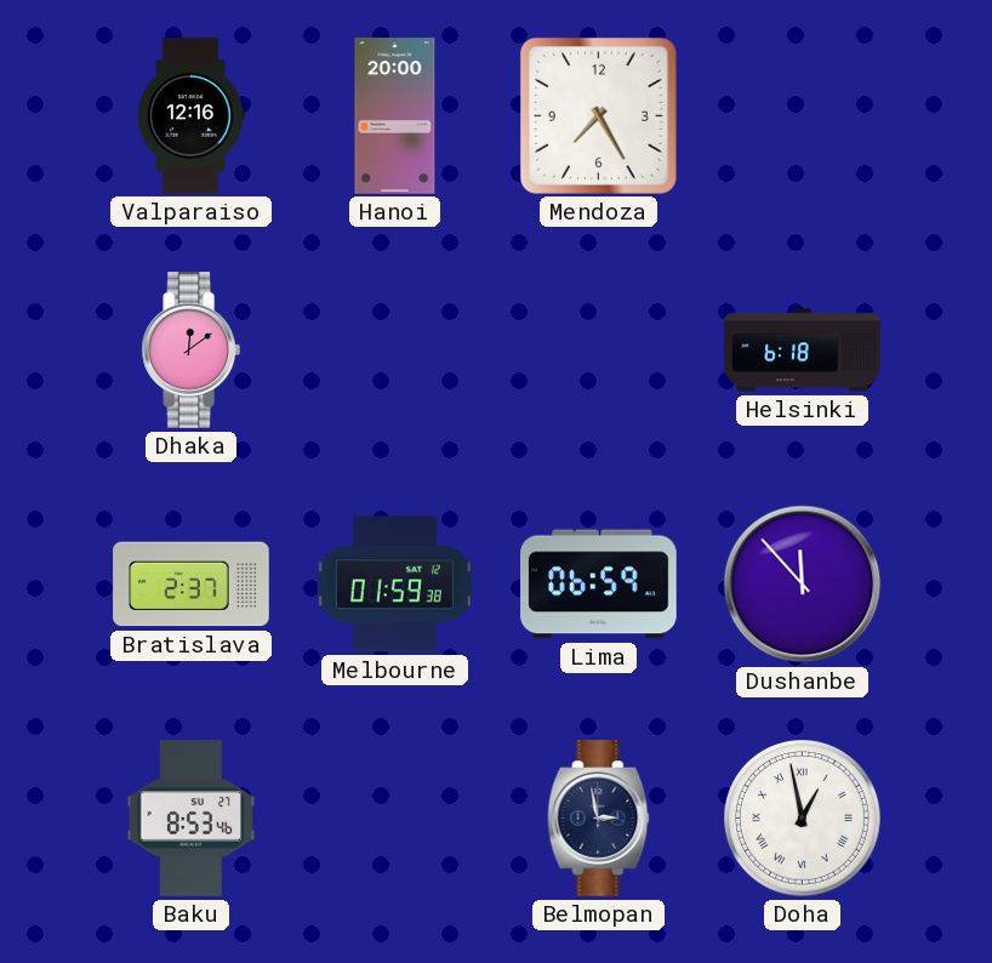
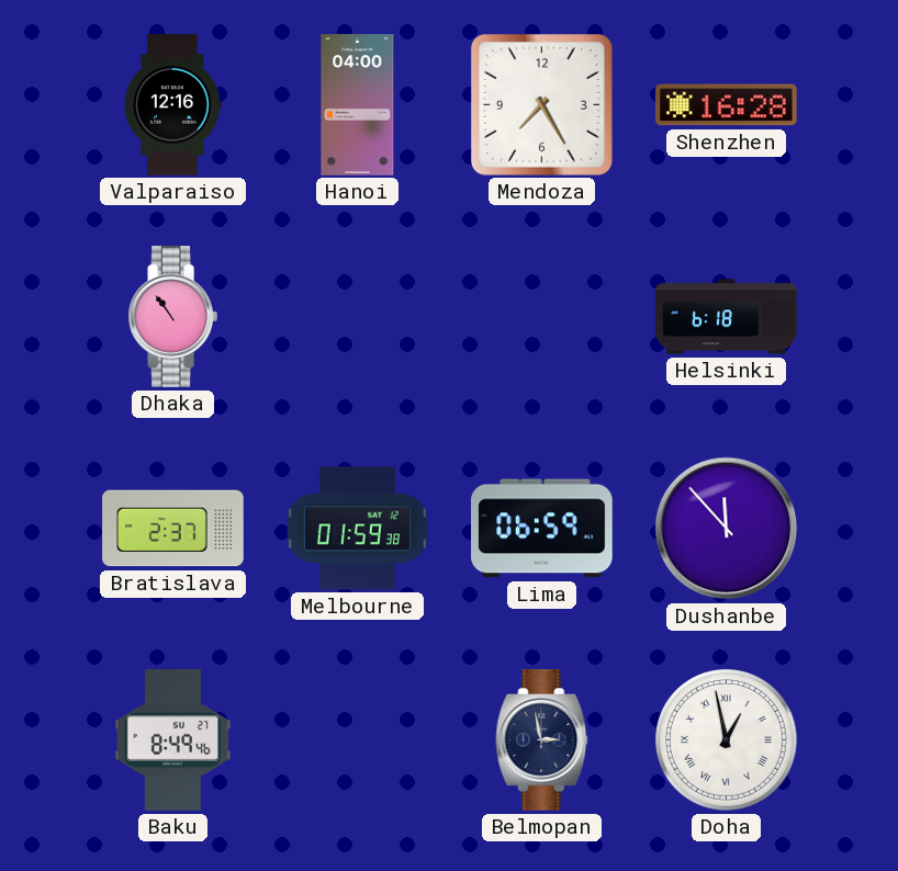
Hanoi: 20:00 -> 04:00
Shenzhen: none -> 16:28
Dhaka: 12:09 -> 10:54
Baku: 8:53 -> 8:49
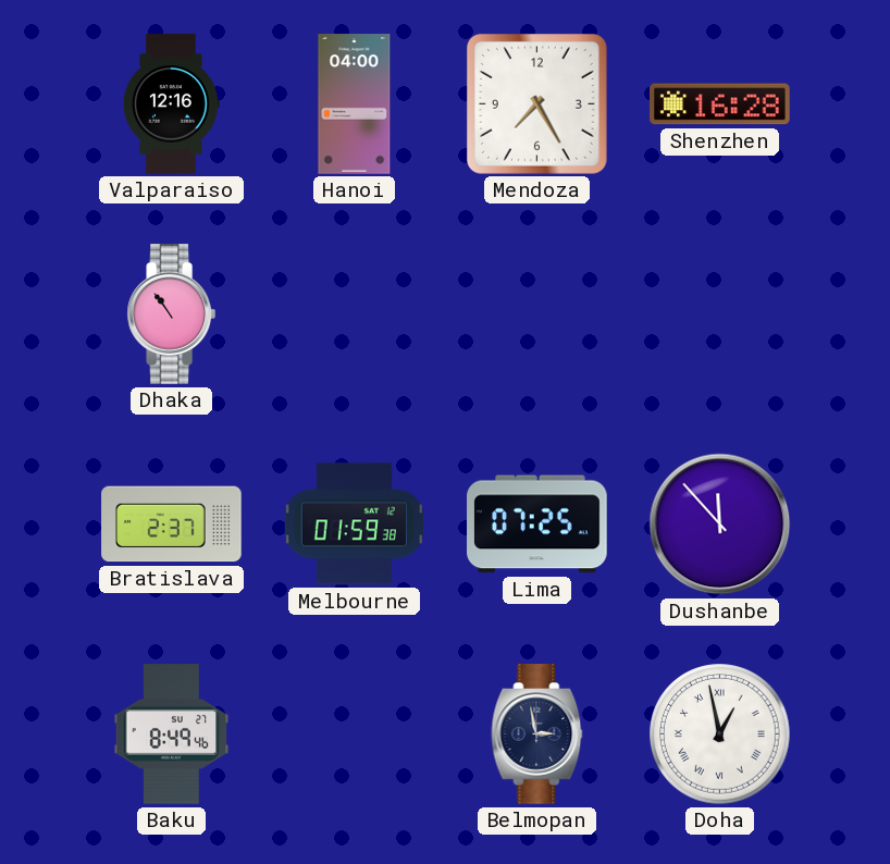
Helsinki: 6:18 -> none
Lima: 06:59 -> 07:25
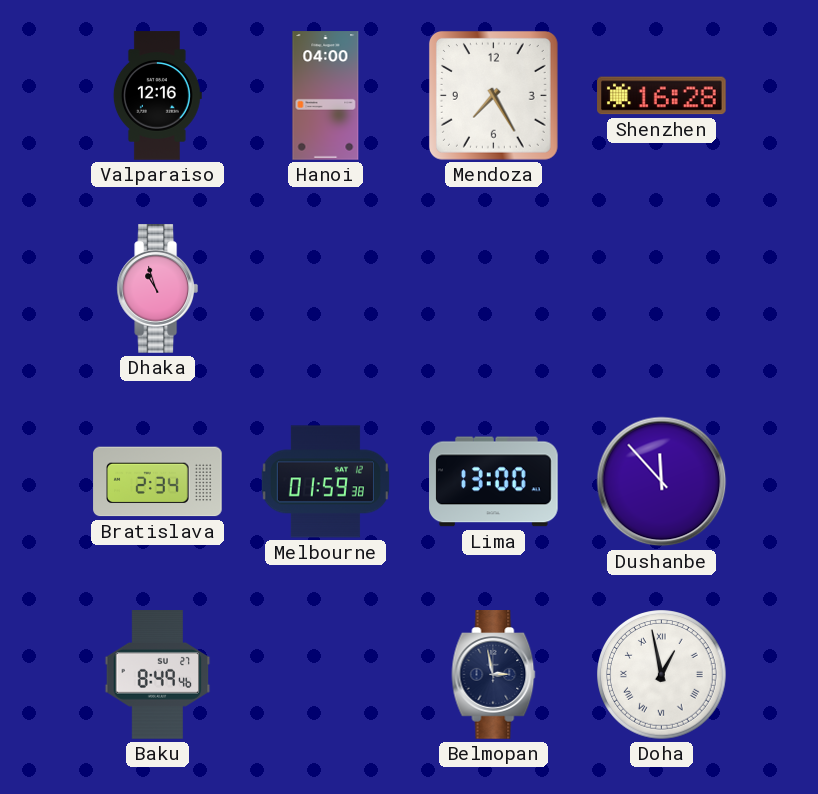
Dhaka: 10:54 -> 10:57
Bratislava: 2:37 -> 2:34
Lima: 07:25 -> 13:00
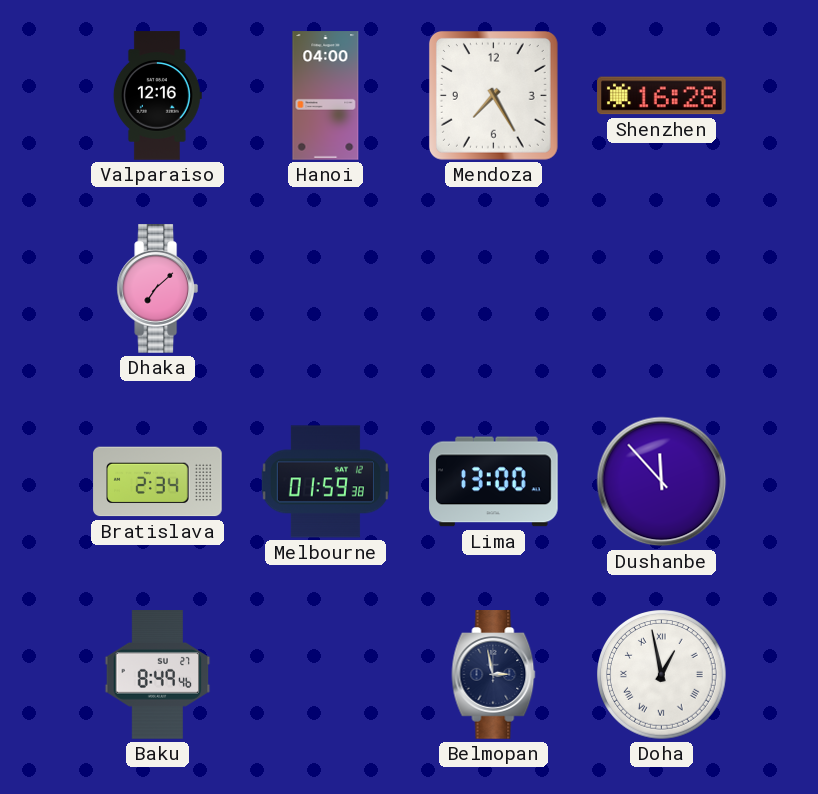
Dhaka: 10:57 -> 7:08
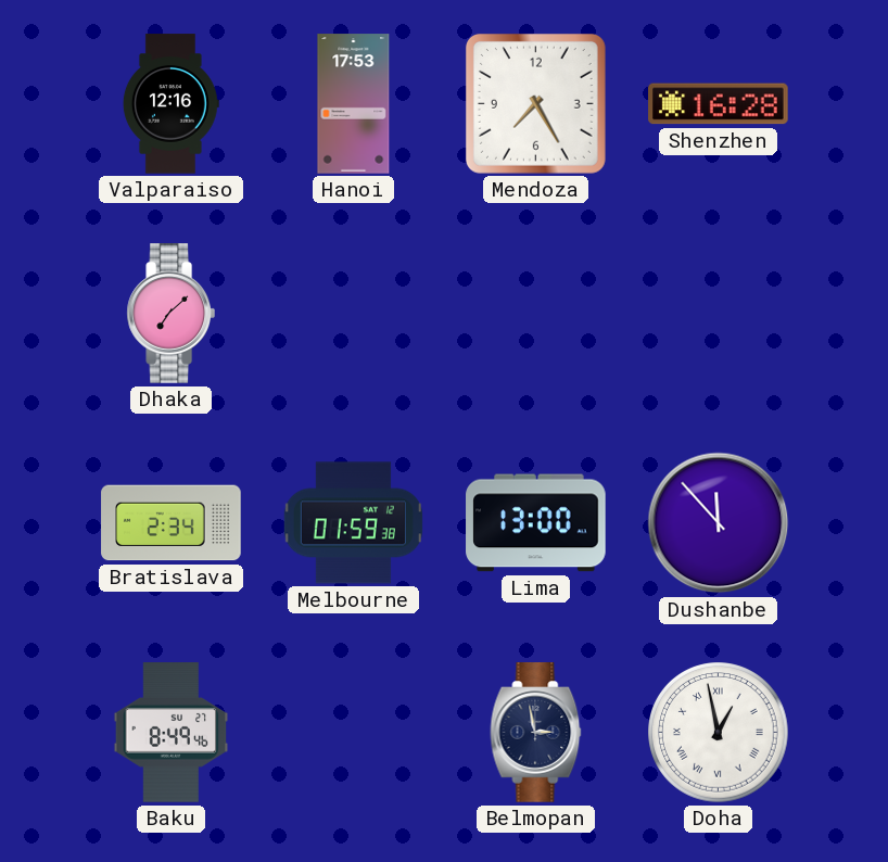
Hanoi: 04:00 -> 17:53
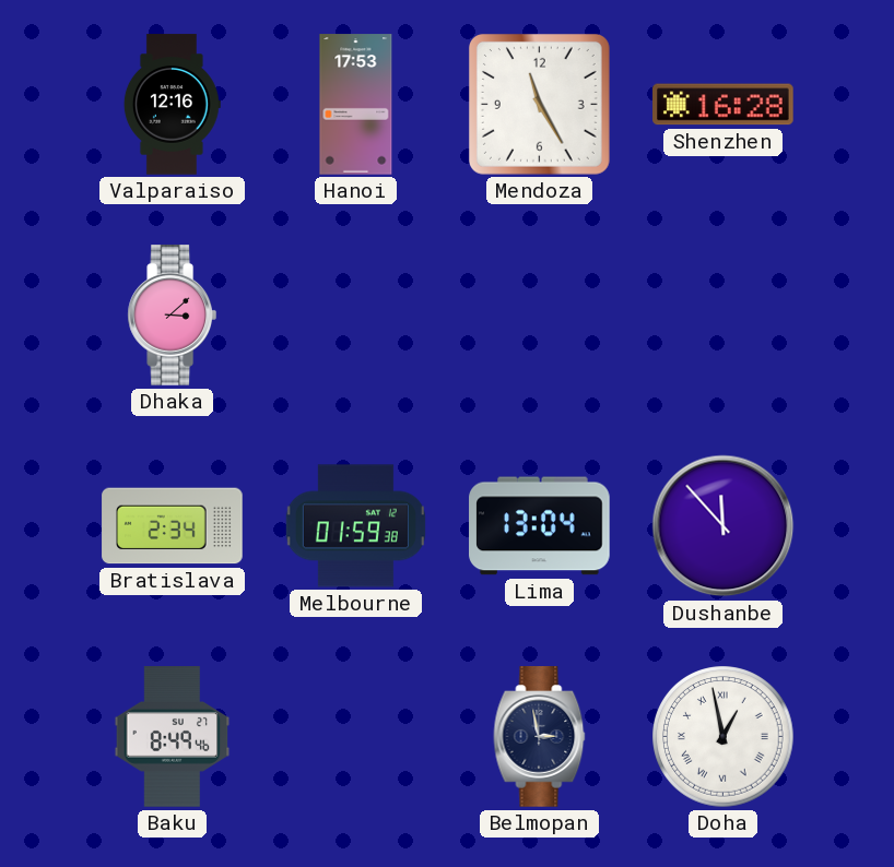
Mendoza: 7:25 -> 11:25
Dhaka: 7:08 -> 3:08
Lima: 13:00 -> 13:04
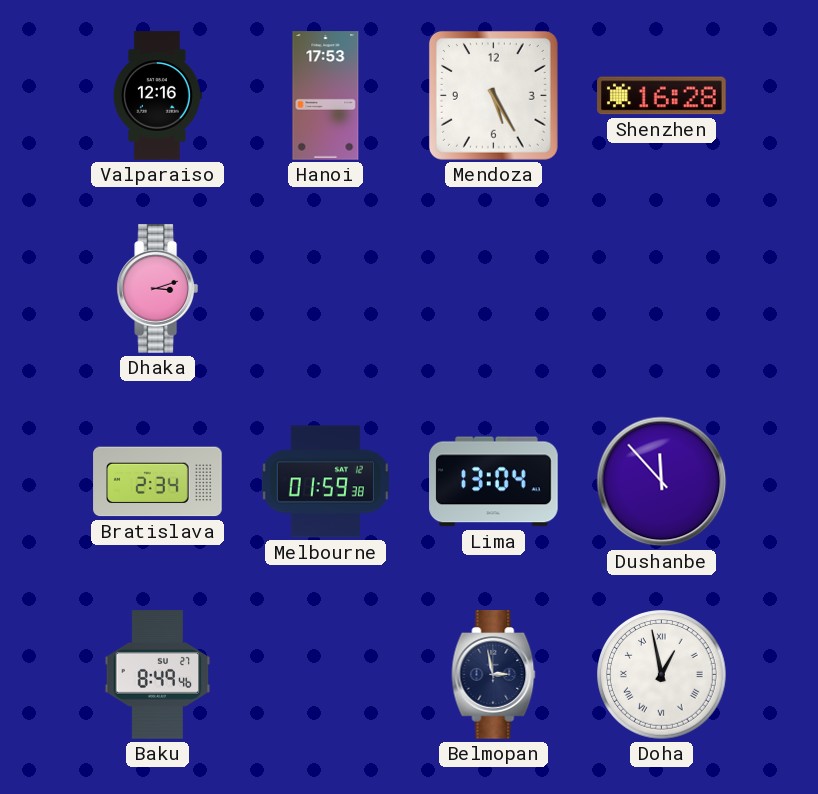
Mendoza: 11:25 -> 5:25
Dhaka: 3:08 -> 3:12
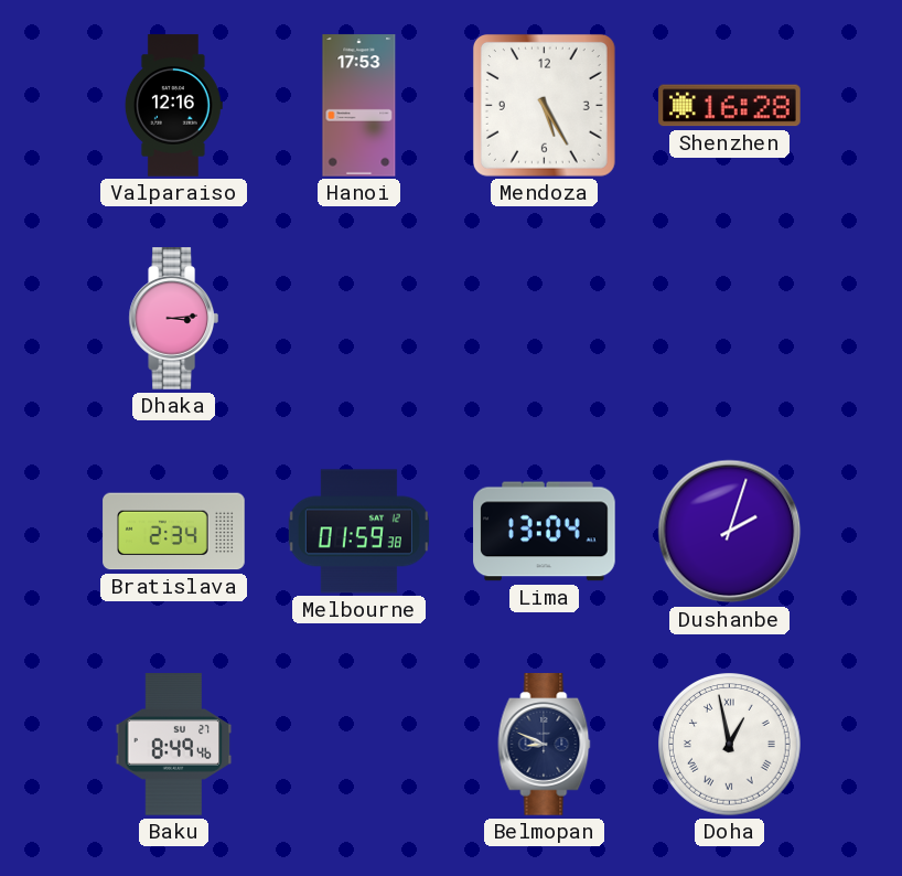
Dhaka: 3:12 -> 3:14
Dushanbe: 11:53 -> 2:03
Belmopan: 2:58 -> 8:49
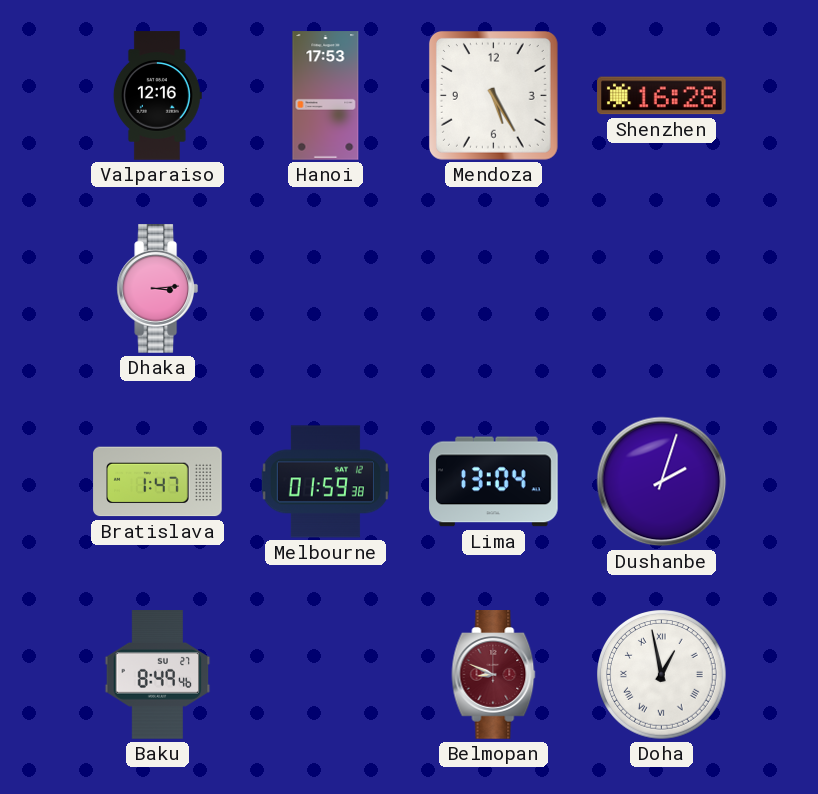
Bratislava: 2:34 -> 1:47
Belmopan dial: navy -> burgundy
